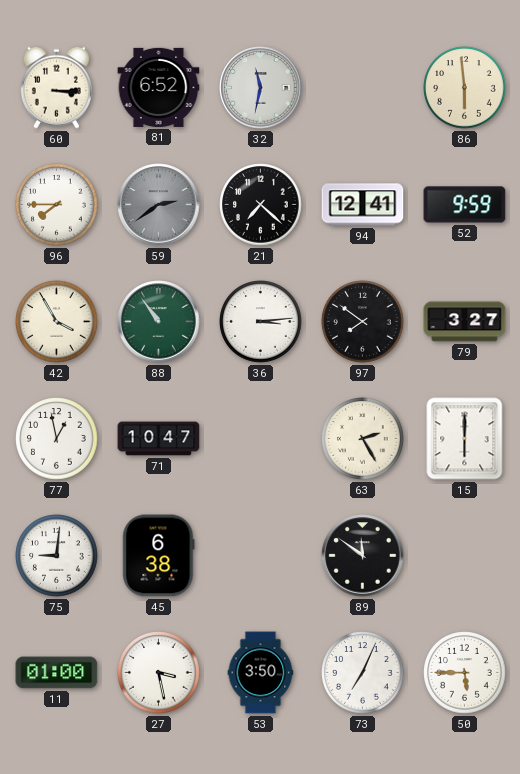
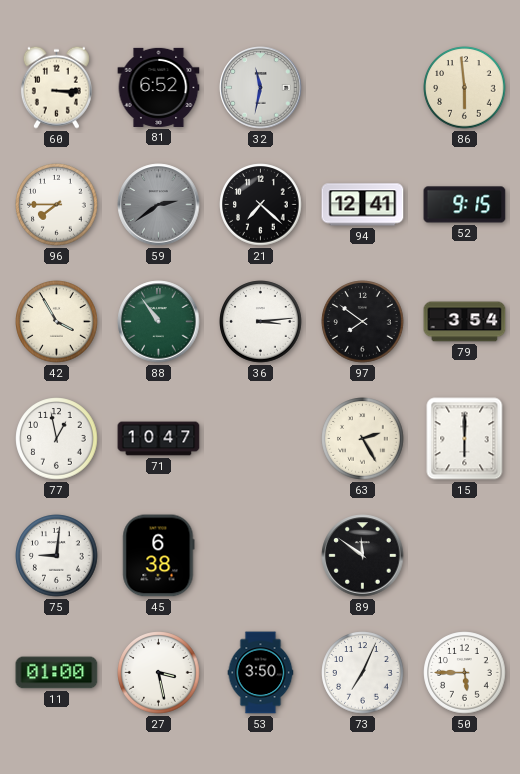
52: 9:59 -> 9:15
79: 3:27 -> 3:54
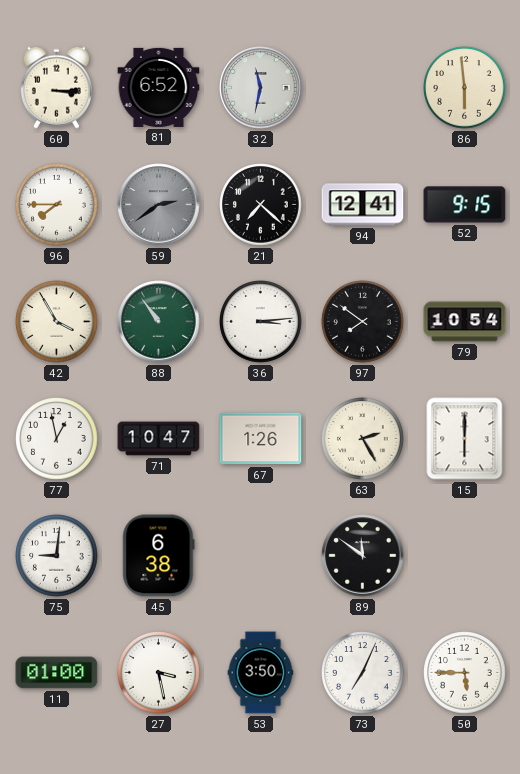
79: 3:54 -> 10:54
67: none -> 1:26
